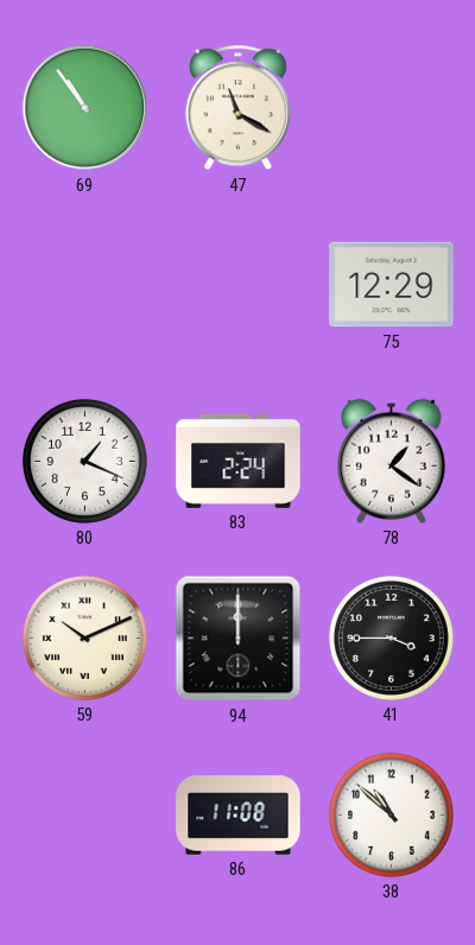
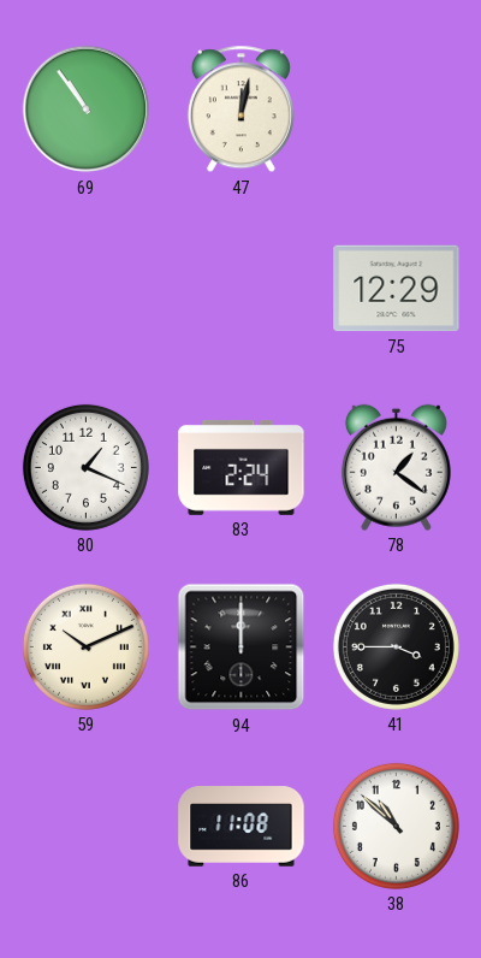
47: 11:20 -> 12:02
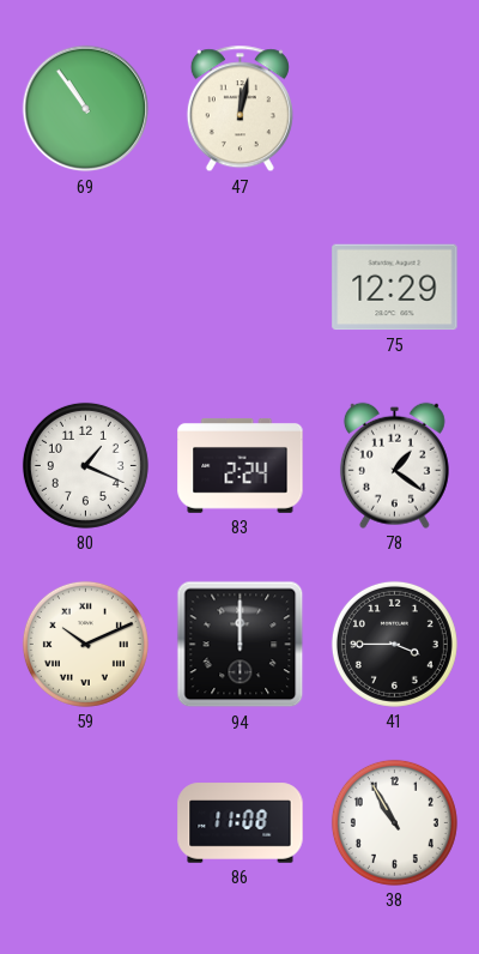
38: 10:52 -> 10:55
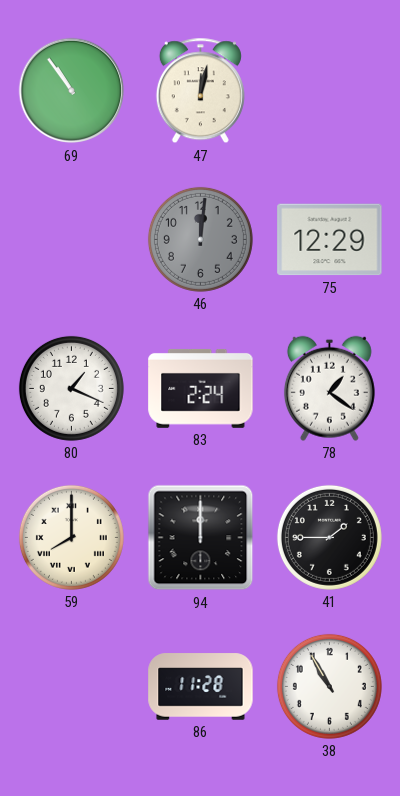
46: none -> 12:01
59: 10:11 -> 8:00
41: 3:45 -> 1:45
86: 11:08 -> 11:28
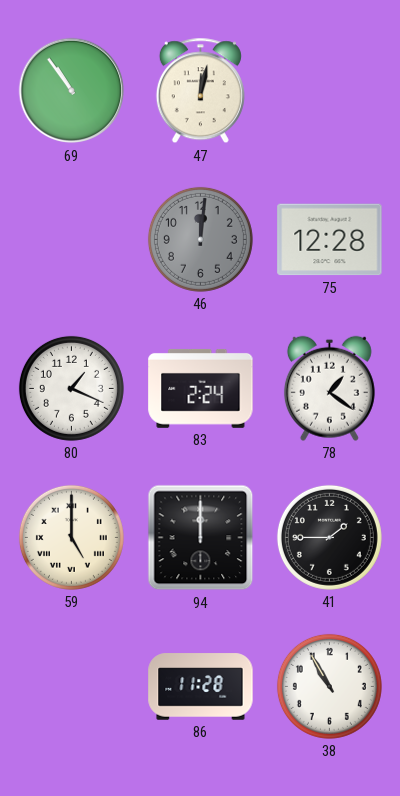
75: 12:29 -> 12:28
59: 8:00 -> 5:00
